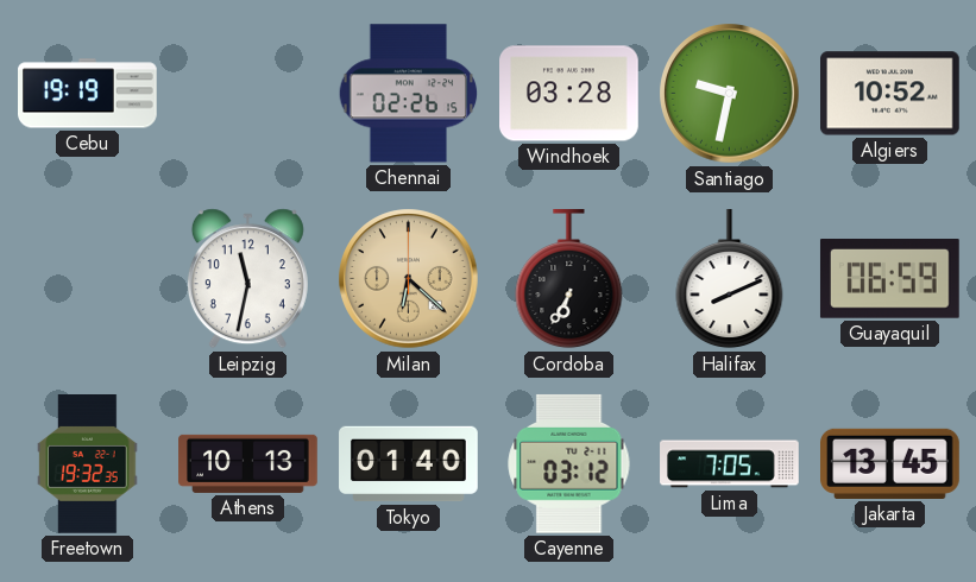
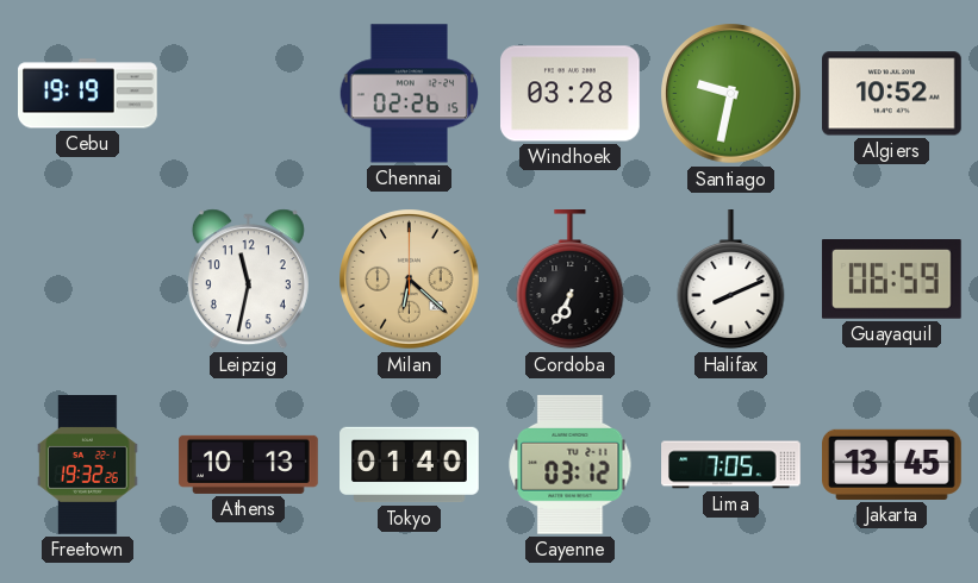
Freetown: 19:32:35 -> 19:32:26
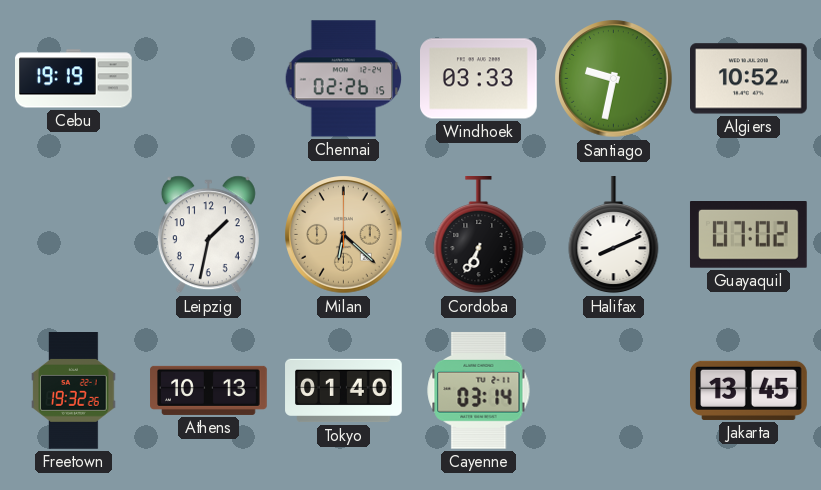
Windhoek: 03:28 -> 03:33
Leipzig: 11:32 -> 1:32
Guayaquil: 06:59 -> 07:02
Cayenne: 03:12 -> 03:14
Lima: 7:05 -> none
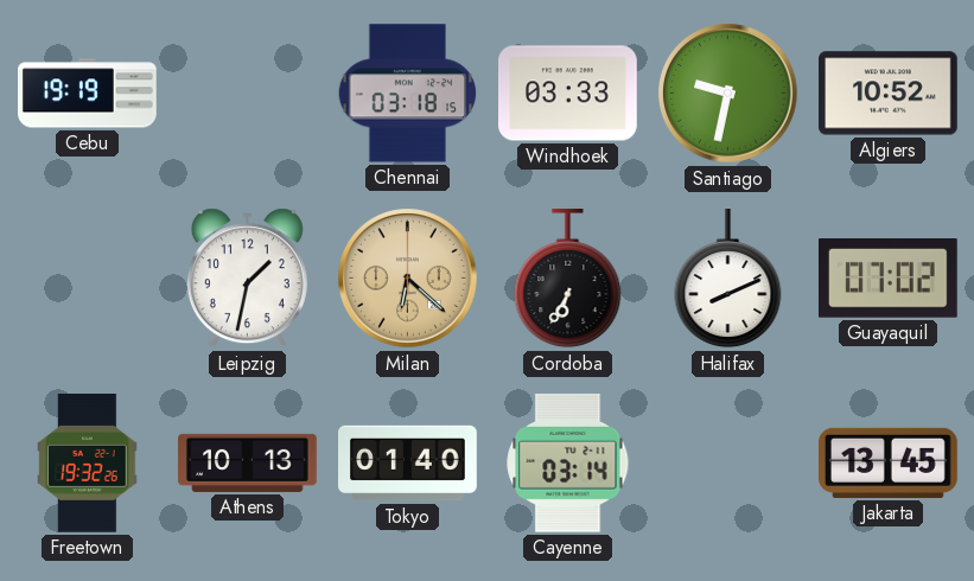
Chennai: 02:26 -> 03:18
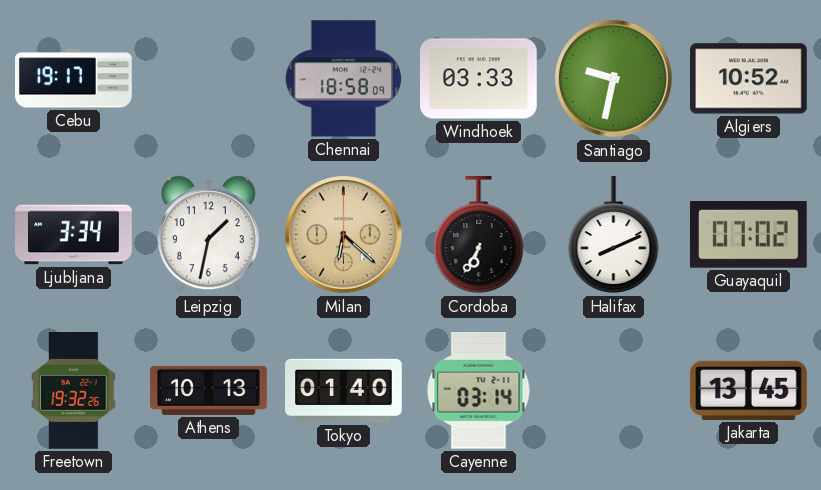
Cebu: 19:19 -> 19:17
Chennai: 03:18 -> 18:58
Ljubljana: none -> 3:34
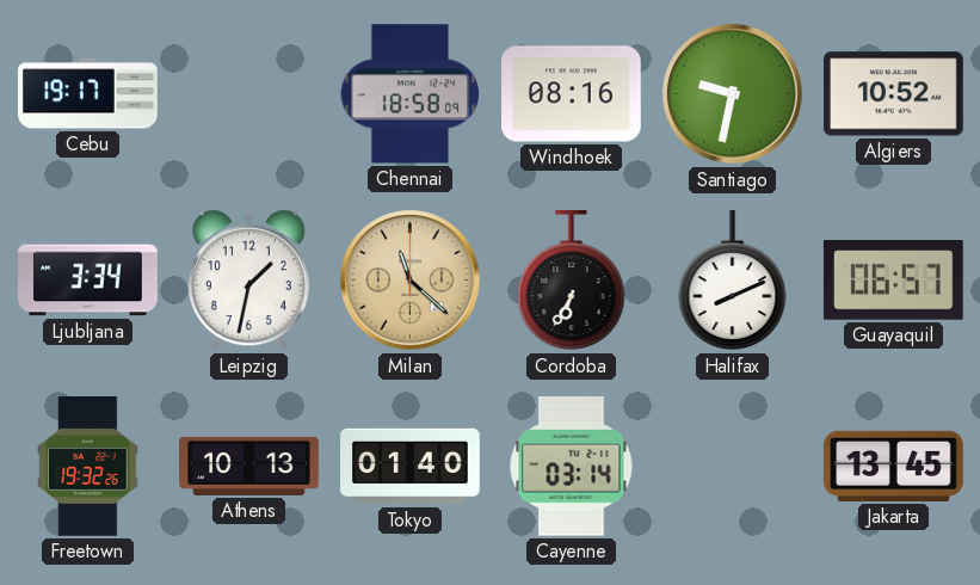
Windhoek: 03:33 -> 08:16
Milan: 6:22 -> 11:22
Guayaquil: 07:02 -> 06:57
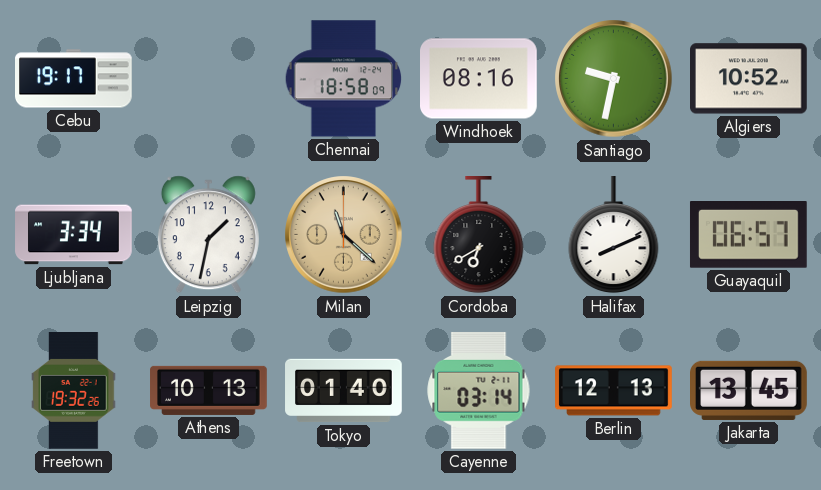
Cordoba: 6:35 -> 6:40
Berlin: none -> 12:13
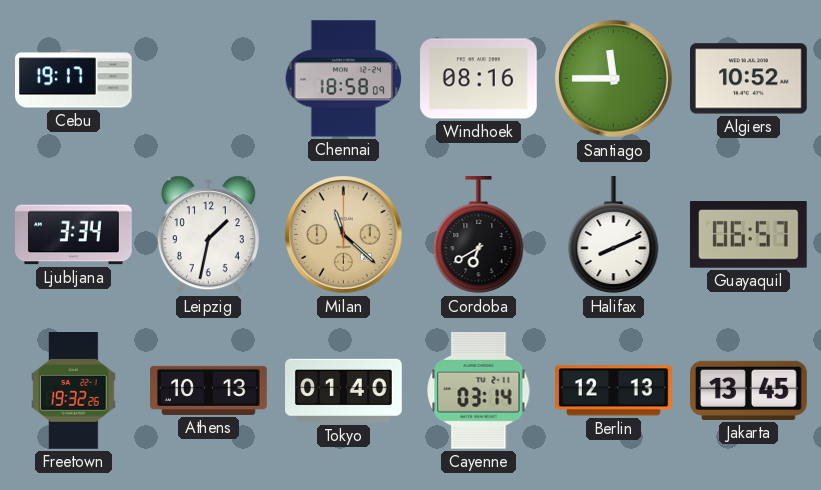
Santiago: 9:32 -> 11:45
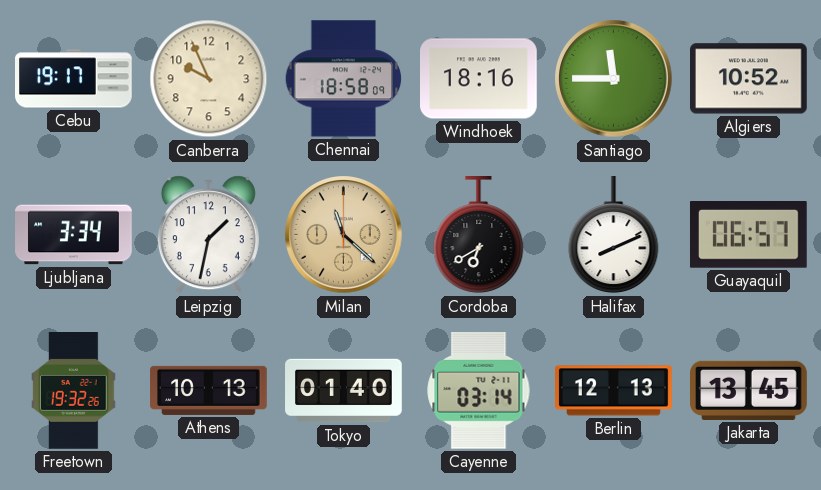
Canberra: none -> 9:56
Windhoek: 08:16 -> 18:16
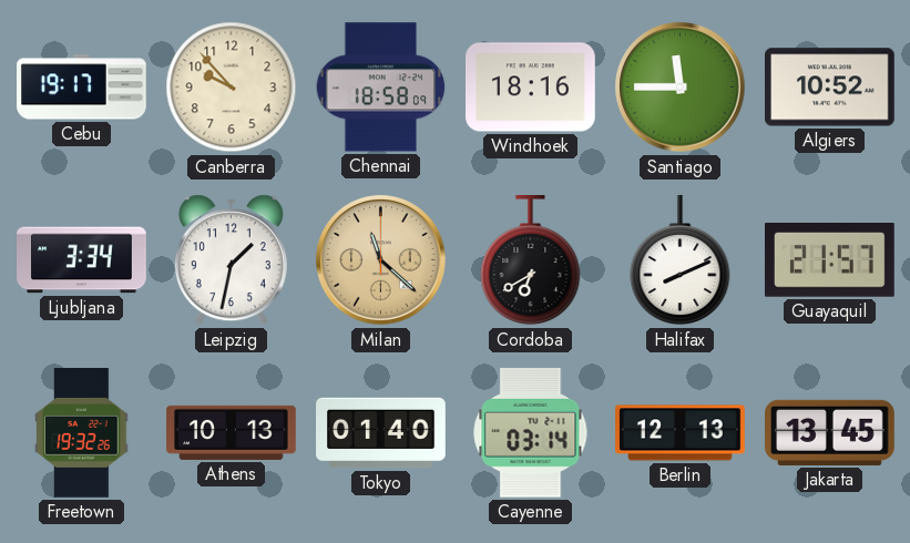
Canberra: 9:56 -> 9:53
Guayaquil: 06:57 -> 21:57
